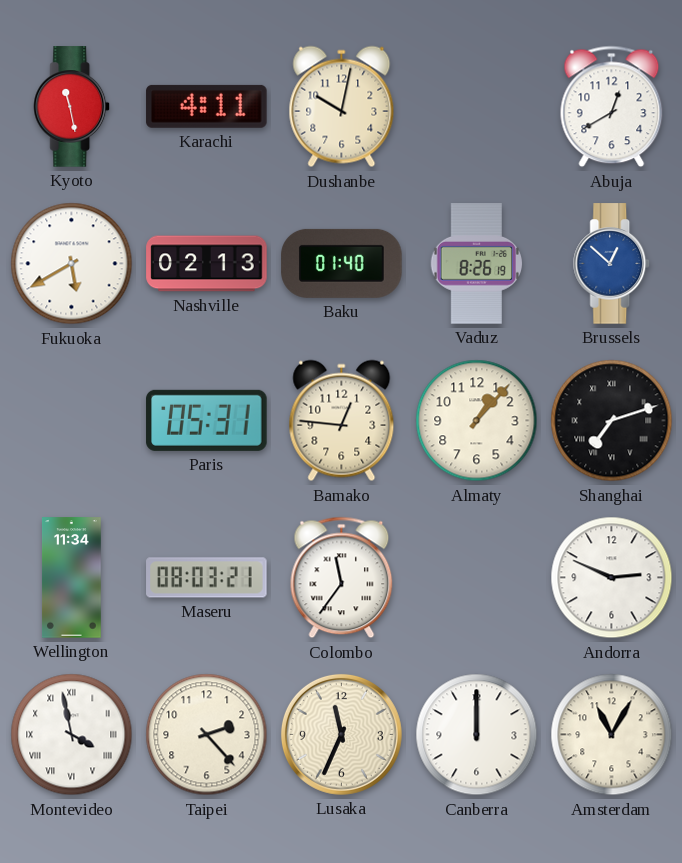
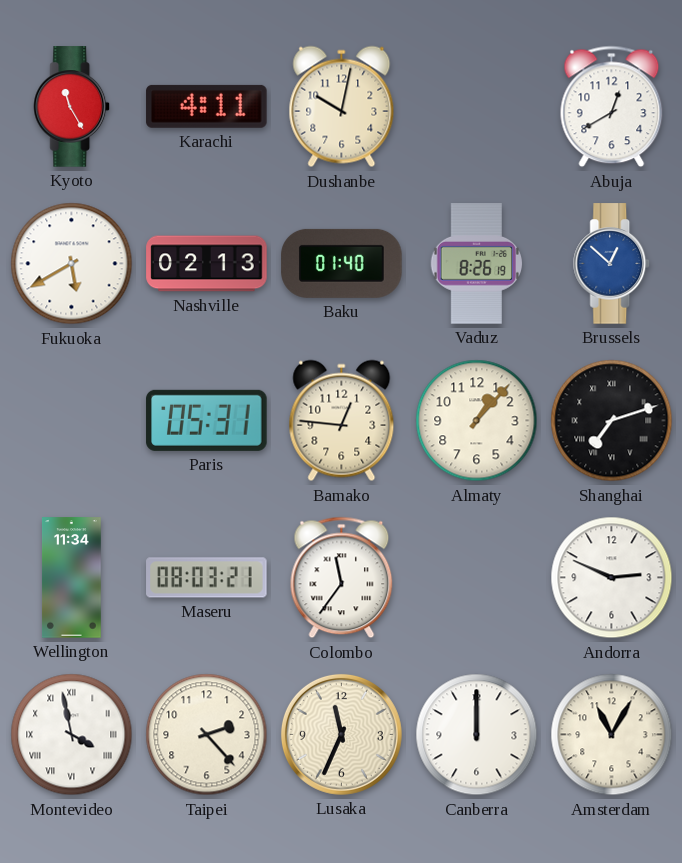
Kyoto: 11:28 -> 11:25
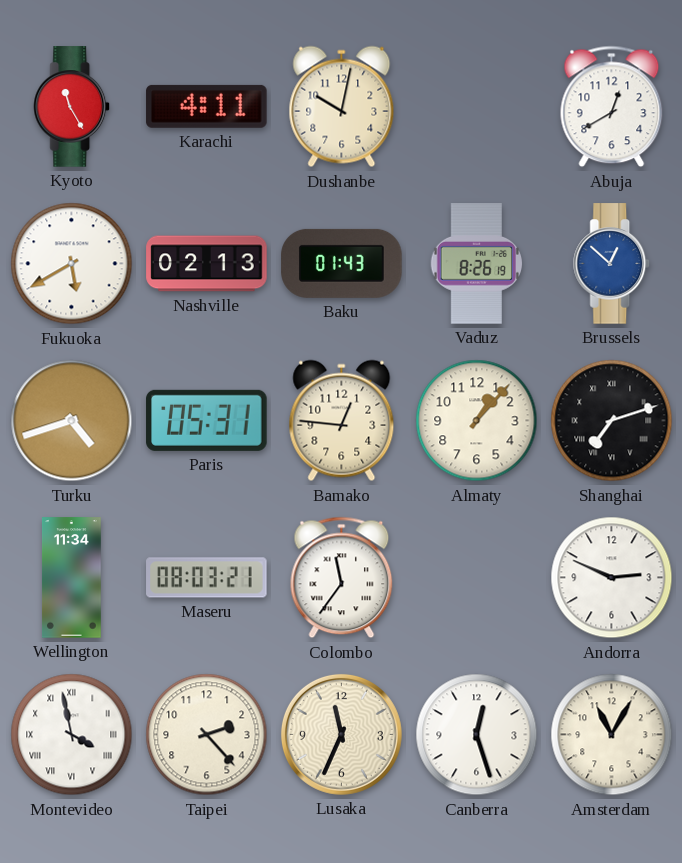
Baku: 01:40 -> 01:43
Turku: none -> 4:42
Canberra: 12:00 -> 12:27
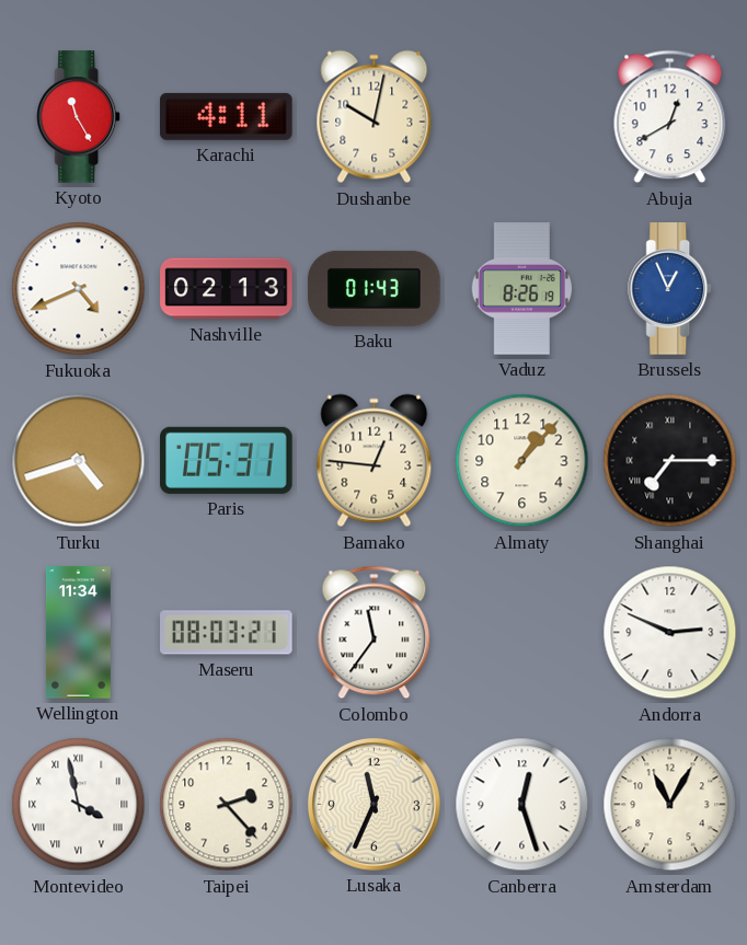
Fukuoka: 5:40 -> 4:41
Brussels: 12:52 -> 12:56
Shanghai: 7:12 -> 7:15
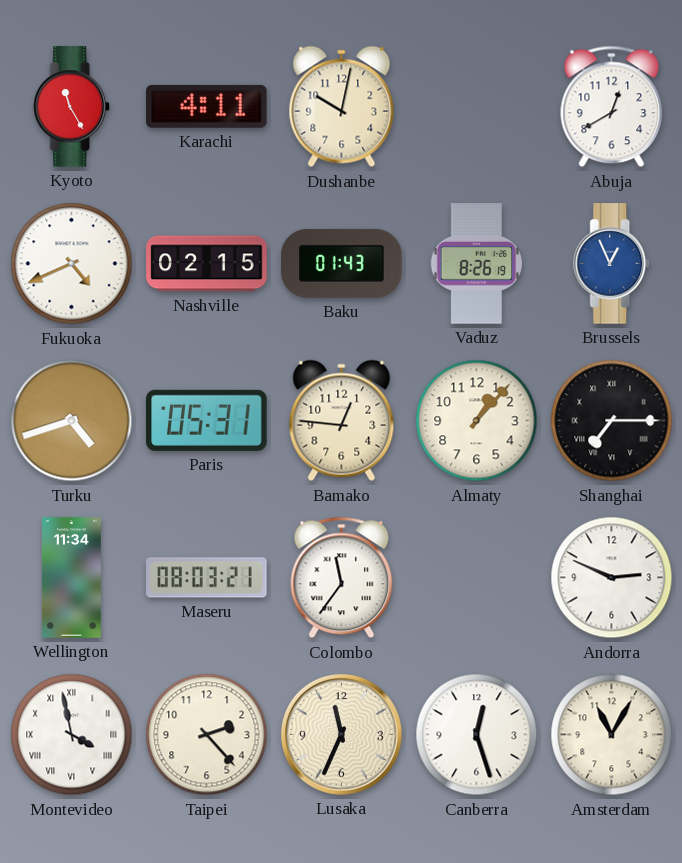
Nashville: 02:13 -> 02:15
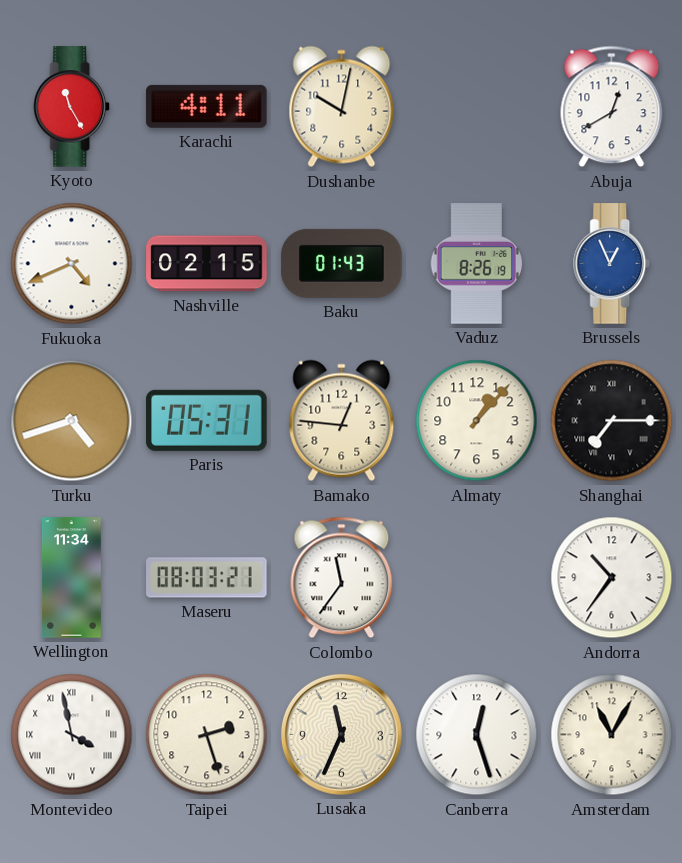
Andorra: 2:49 -> 10:36
Taipei: 2:23 -> 2:27
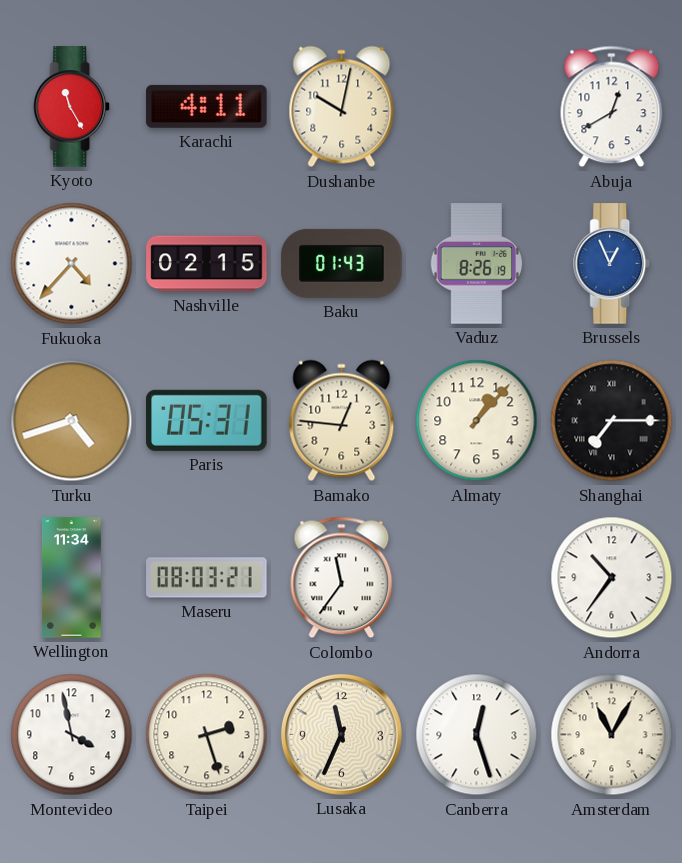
Fukuoka: 4:41 -> 4:37
Montevideo numerals: Roman -> Arabic
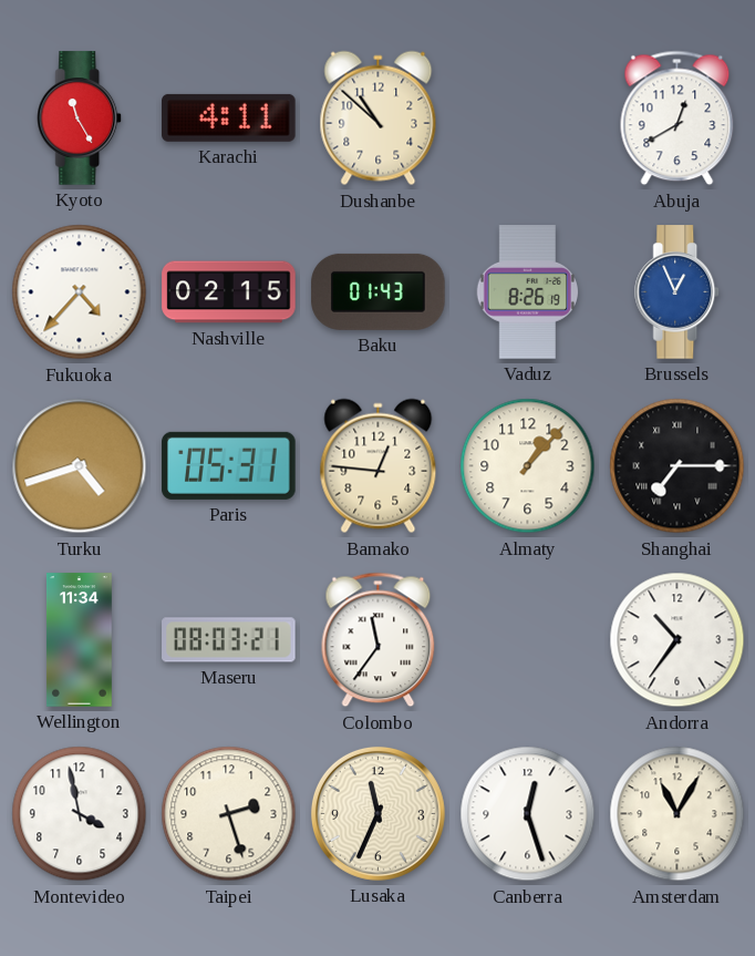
Dushanbe: 10:02 -> 10:52
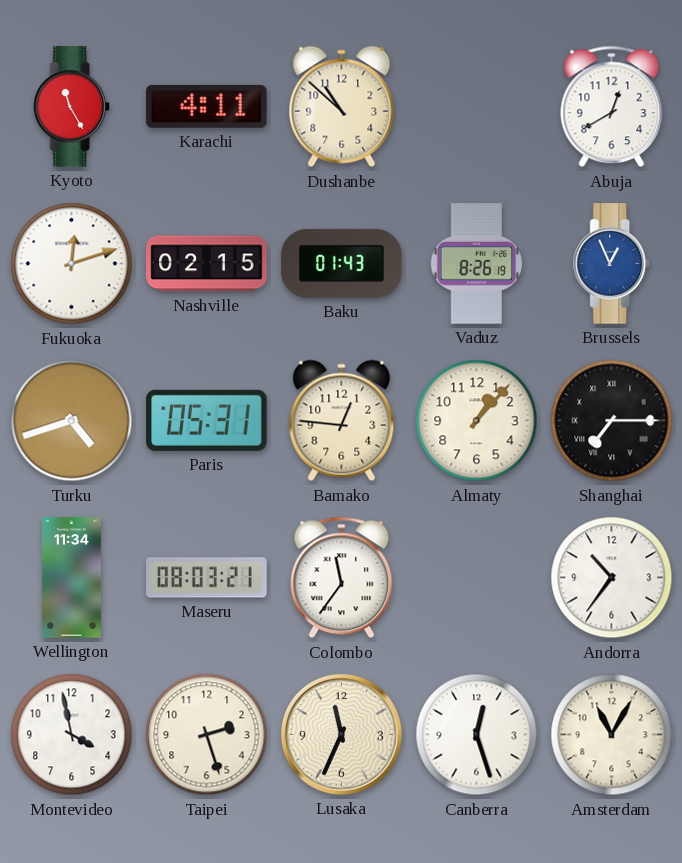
Fukuoka: 4:37 -> 12:12
